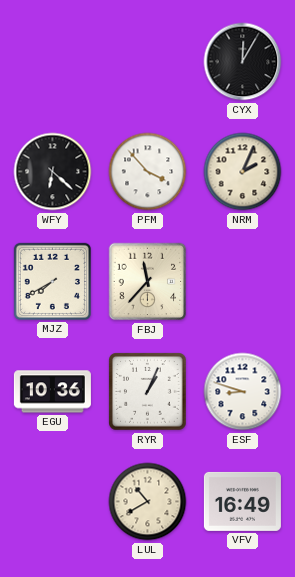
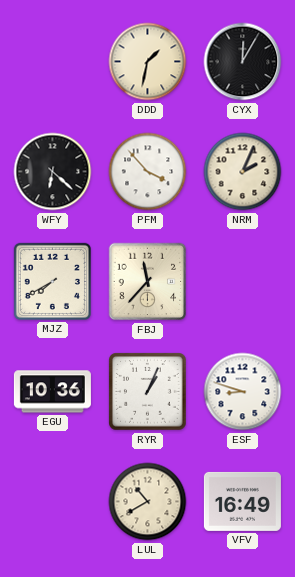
DDD: none -> 1:32
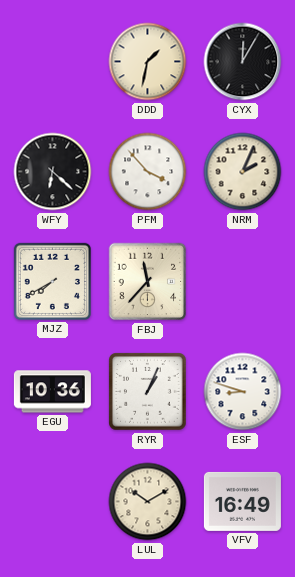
LUL: 10:40 -> 10:10
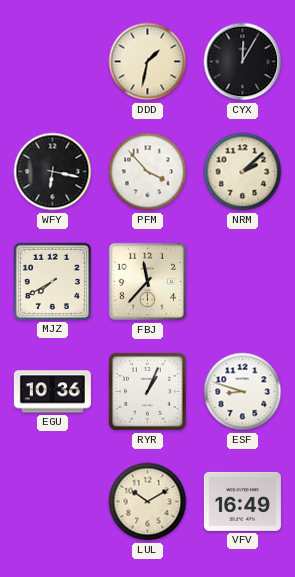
WFY: 6:22 -> 6:17
NRM: 2:04 -> 2:08
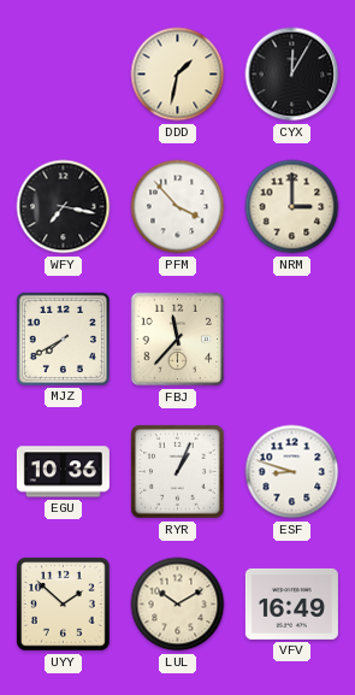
WFY: 6:17 -> 7:17
NRM: 2:08 -> 3:00
UYY: none -> 1:52
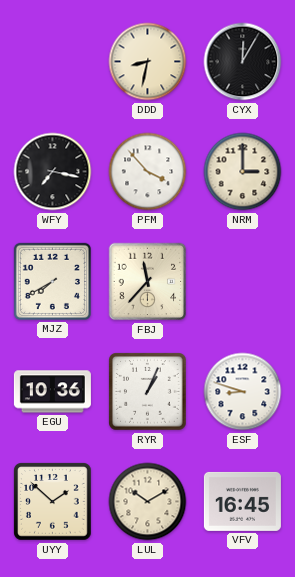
DDD: 1:32 -> 8:32
VFV: 16:49 -> 16:45
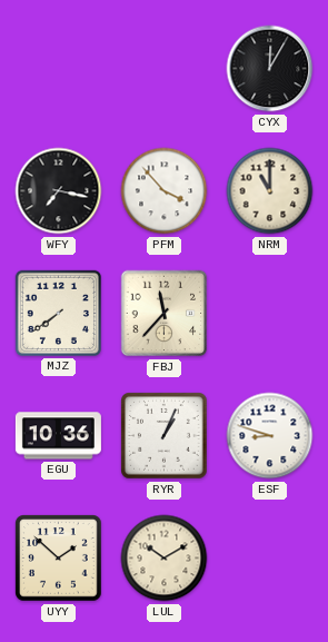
DDD: 8:32 -> none
NRM: 3:00 -> 11:00
MJZ: 7:40 -> 7:39
VFV: 16:45 -> none
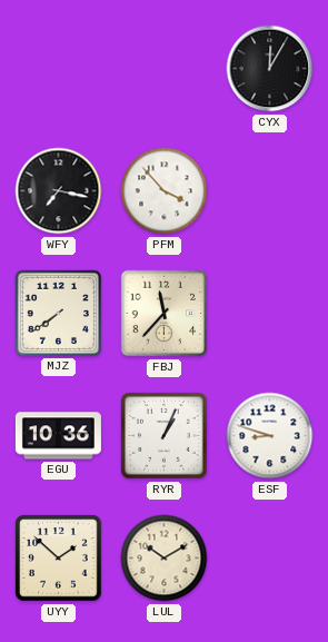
NRM: 11:00 -> none
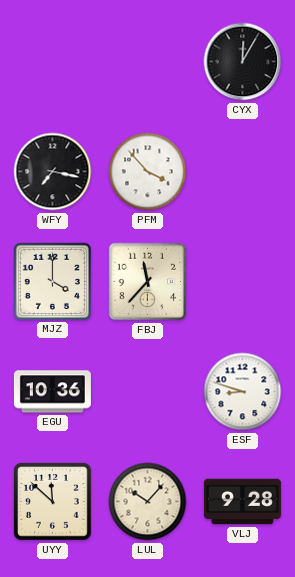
MJZ: 7:39 -> 4:00
RYR: 1:04 -> none
UYY: 1:52 -> 11:52
LUL: 10:10 -> 10:07
VLJ: none -> 9:28
